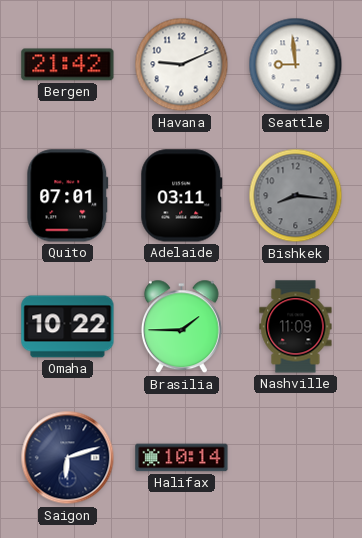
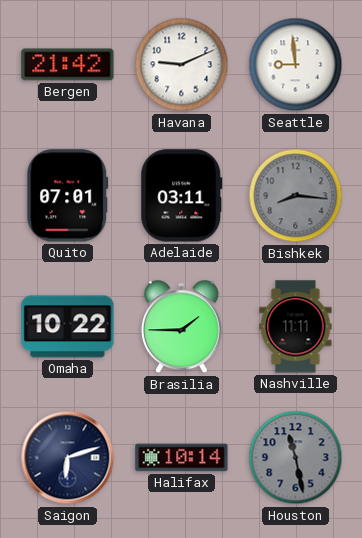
Nashville: 11:09 -> 11:11
Houston: none -> 11:28
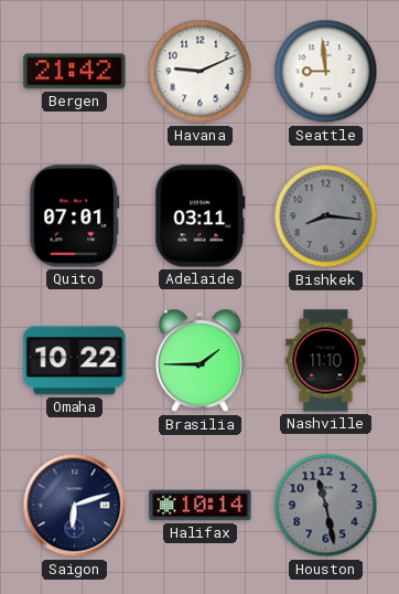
Nashville: 11:11 -> 11:10
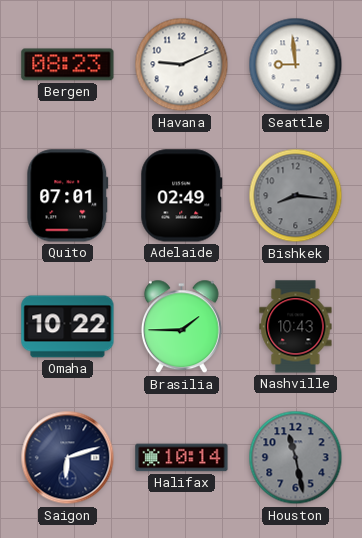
Bergen: 21:42 -> 08:23
Adelaide: 03:11 -> 02:49
Nashville: 11:10 -> 10:43
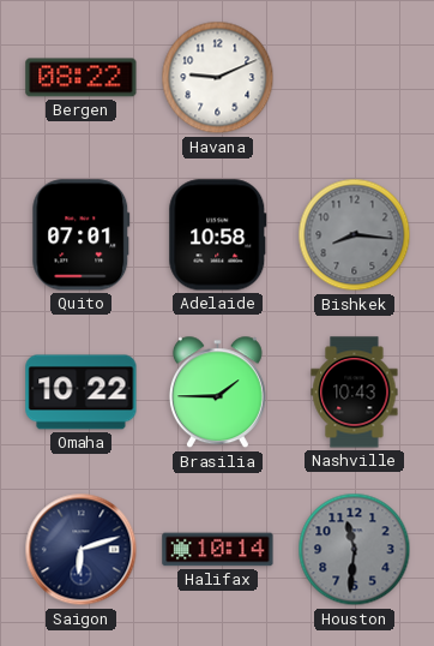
Bergen: 08:23 -> 08:22
Seattle: 8:59 -> none
Adelaide: 02:49 -> 10:58
Houston: 11:28 -> 11:31
